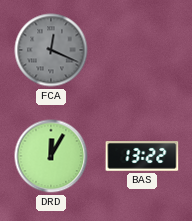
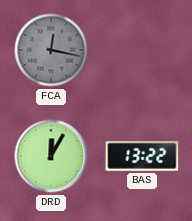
FCA: 12:19 -> 12:17
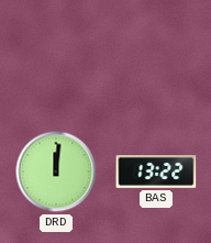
FCA: 12:17 -> none
DRD: 12:05 -> 12:01
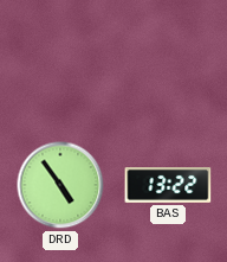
DRD: 12:01 -> 4:54
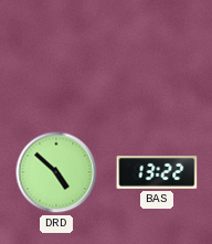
DRD: 4:54 -> 4:52
